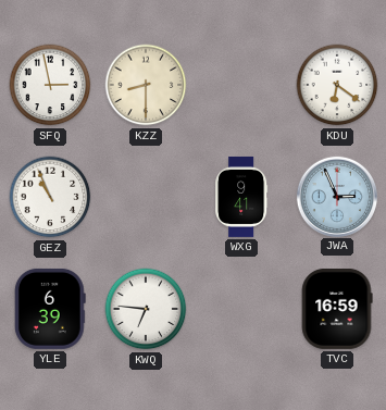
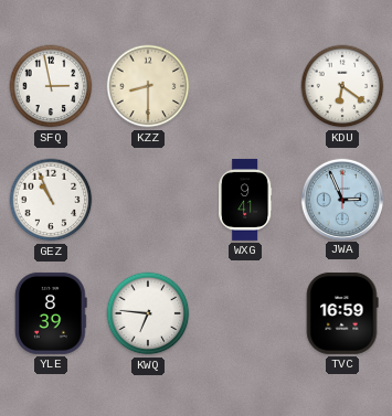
YLE: 6:39 -> 8:39
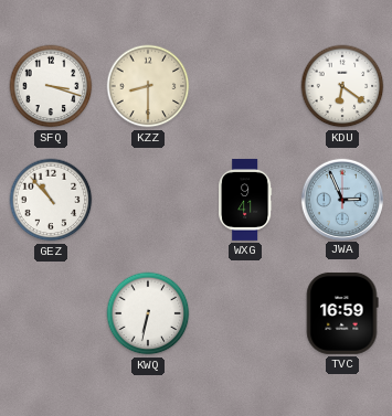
SFQ: 2:58 -> 3:18
GEZ: 10:56 -> 10:53
YLE: 8:39 -> none
KWQ: 6:46 -> 6:32
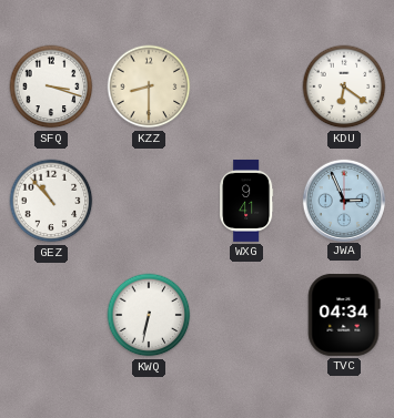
TVC: 16:59 -> 04:34
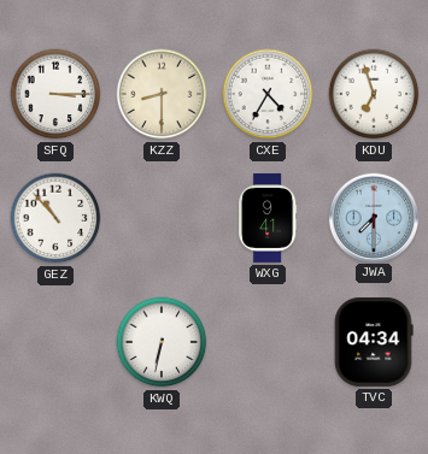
SFQ: 3:18 -> 3:15
CXE: none -> 4:35
KDU: 6:21 -> 6:57
JWA: 2:56 -> 7:30
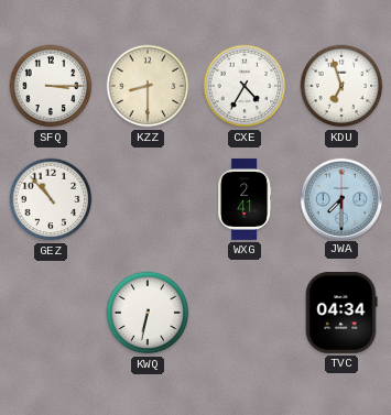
WXG: 9:41 -> 2:41
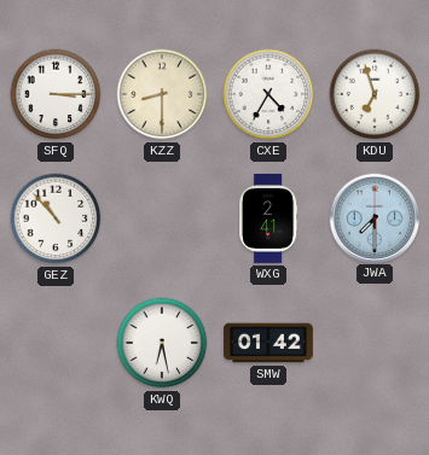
KWQ: 6:32 -> 6:28
SMW: none -> 01:42
TVC: 04:34 -> none
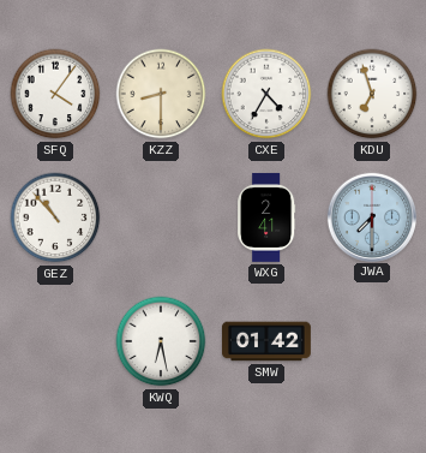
SFQ: 3:15 -> 4:06
